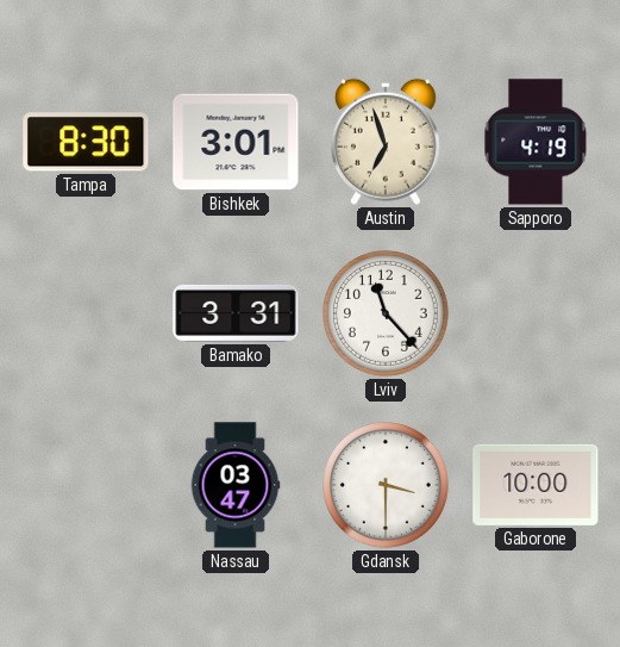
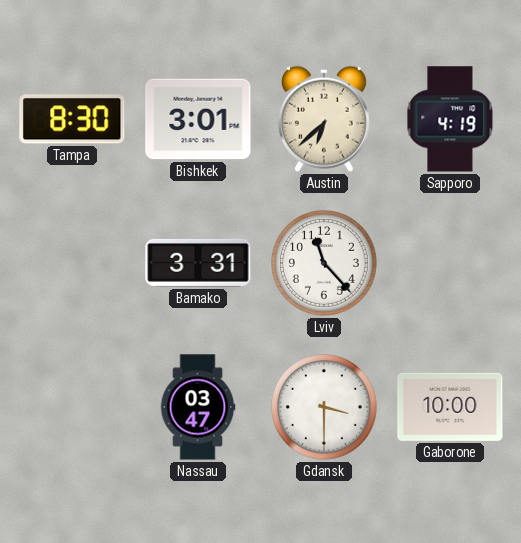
Austin: 6:57 -> 6:38
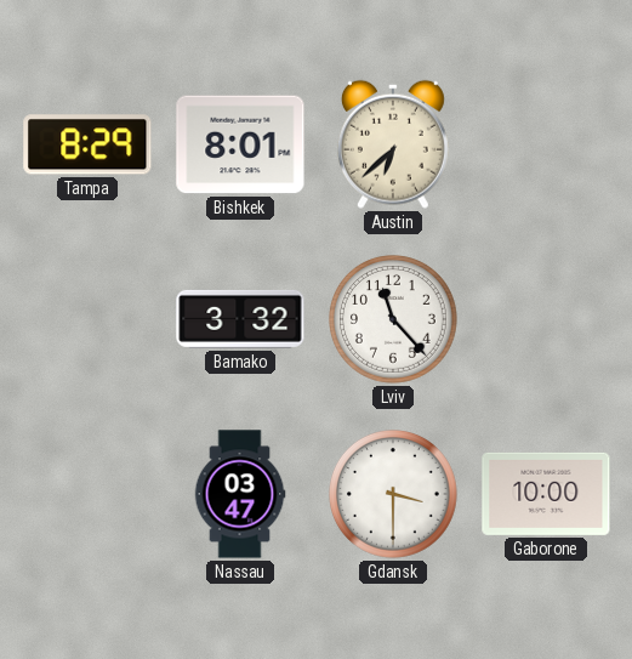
Tampa: 8:30 -> 8:29
Bishkek: 3:01 -> 8:01
Sapporo: 4:19 -> none
Bamako: 3:31 -> 3:32
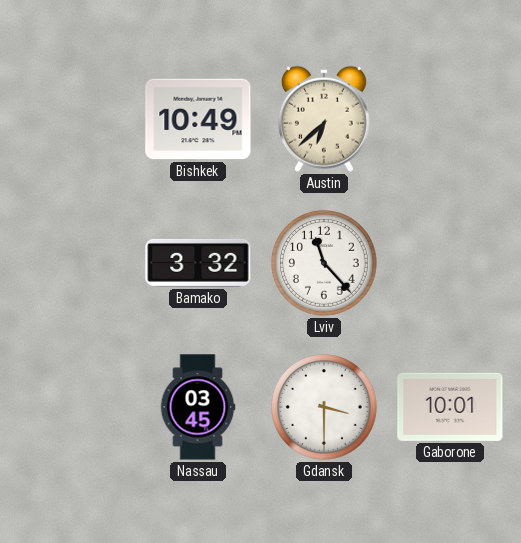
Tampa: 8:29 -> none
Bishkek: 8:01 -> 10:49
Nassau: 03:47 -> 03:45
Gaborone: 10:00 -> 10:01
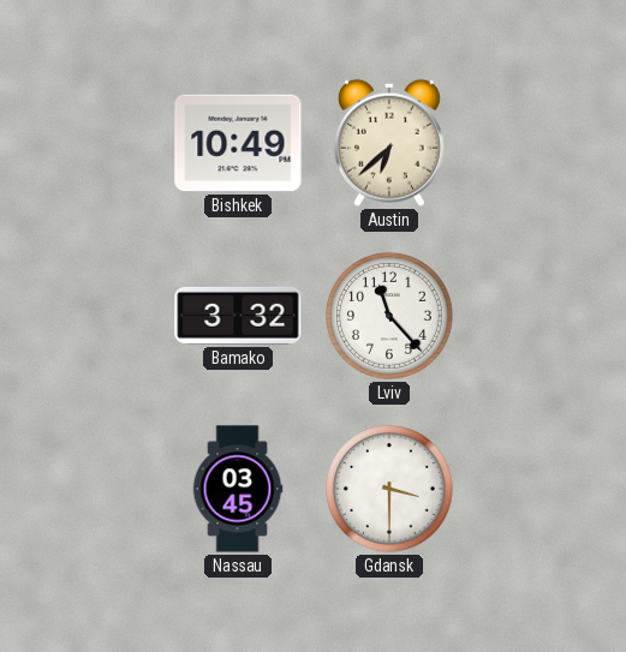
Gaborone: 10:01 -> none
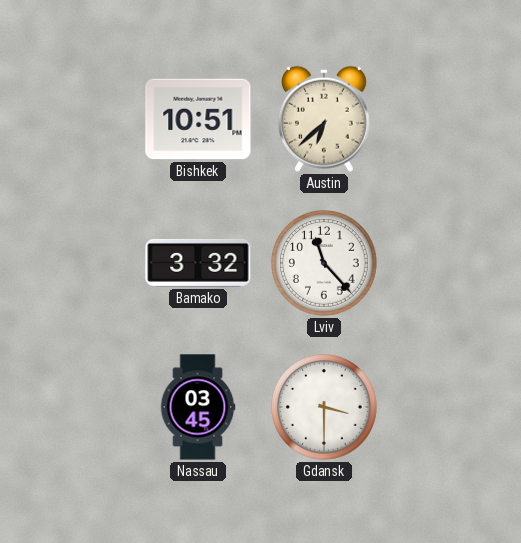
Bishkek: 10:49 -> 10:51
